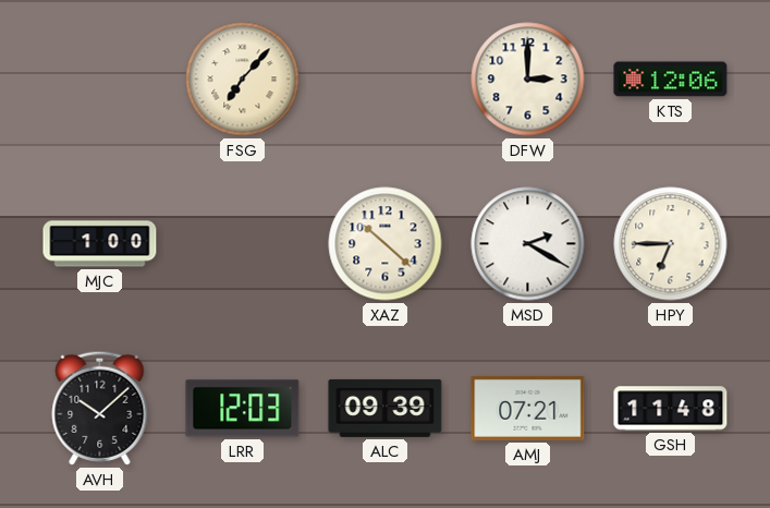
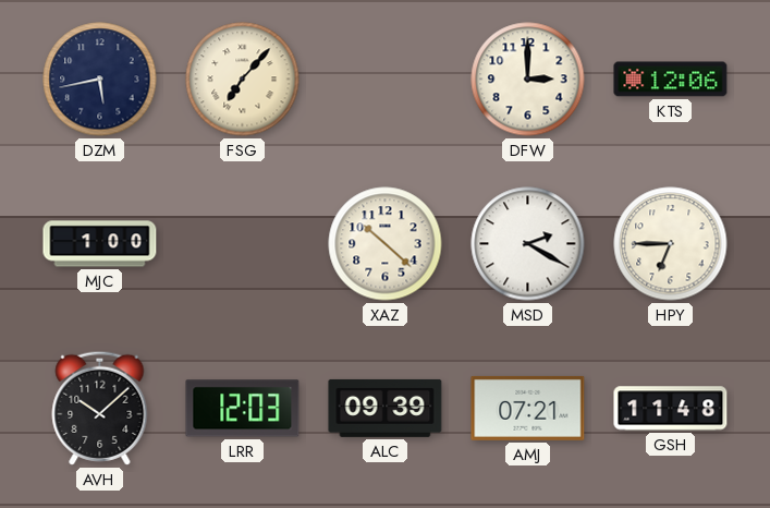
DZM: none -> 5:43
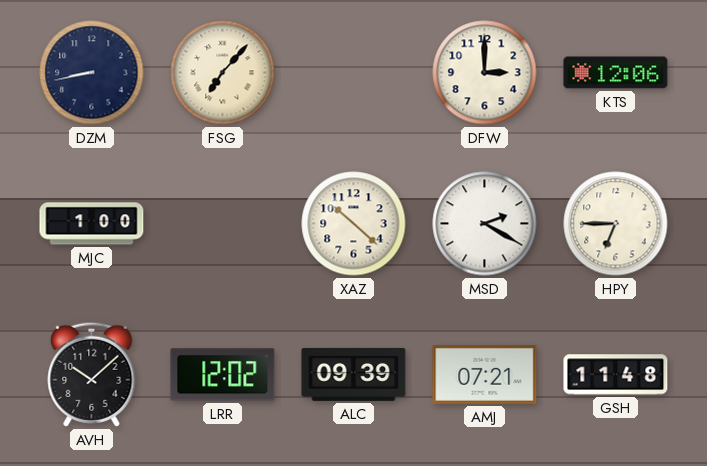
DZM: 5:43 -> 8:43
LRR: 12:03 -> 12:02
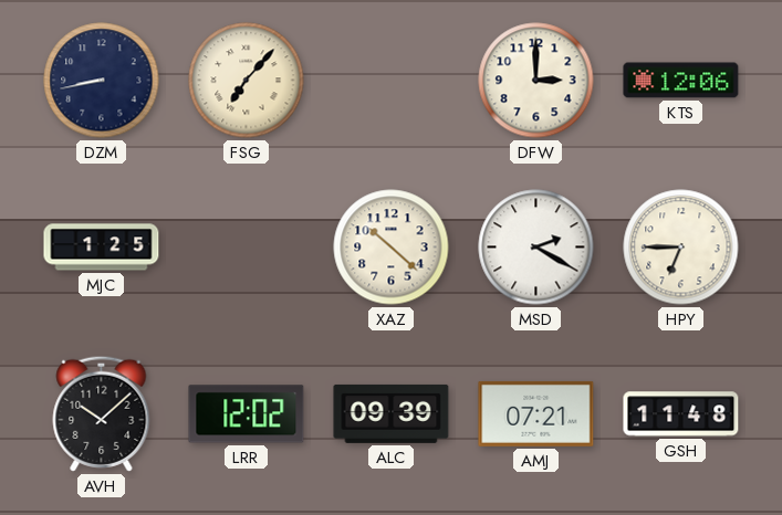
MJC: 1:00 -> 1:25
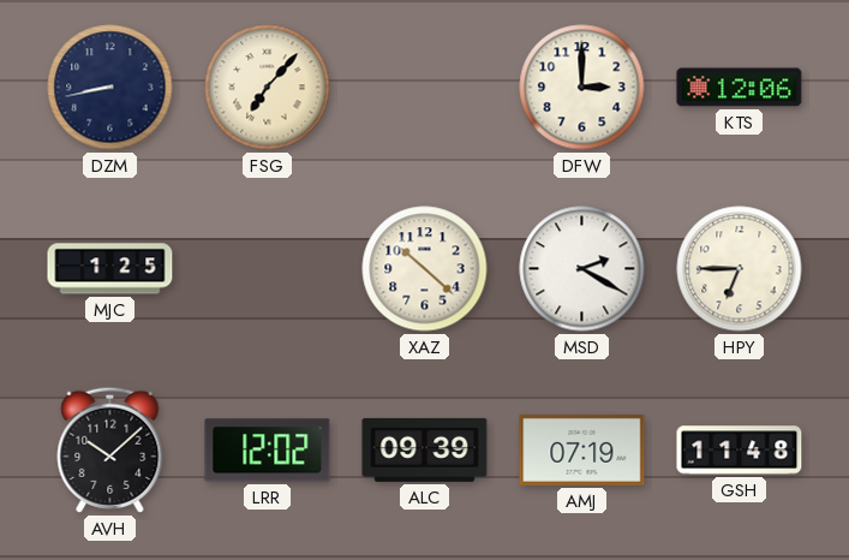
AMJ: 07:21 -> 07:19
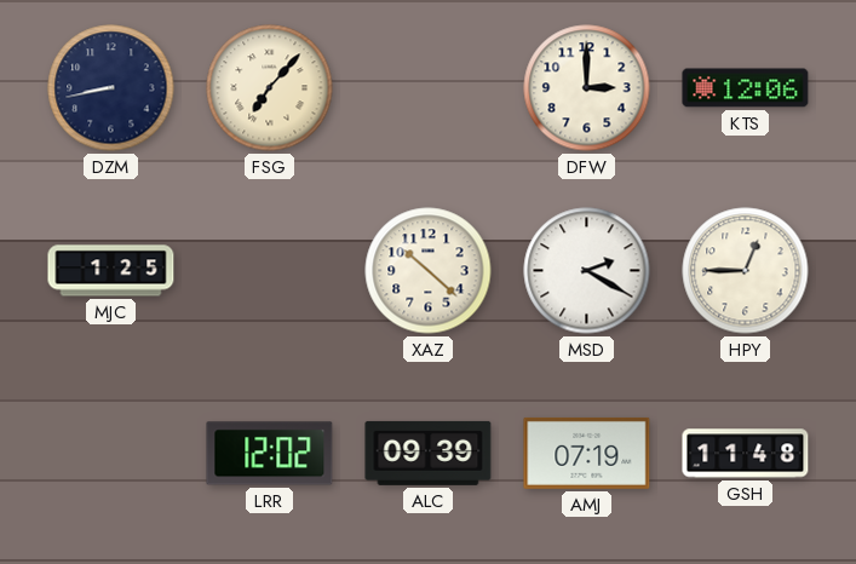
HPY: 6:45 -> 12:45
AVH: 10:08 -> none
